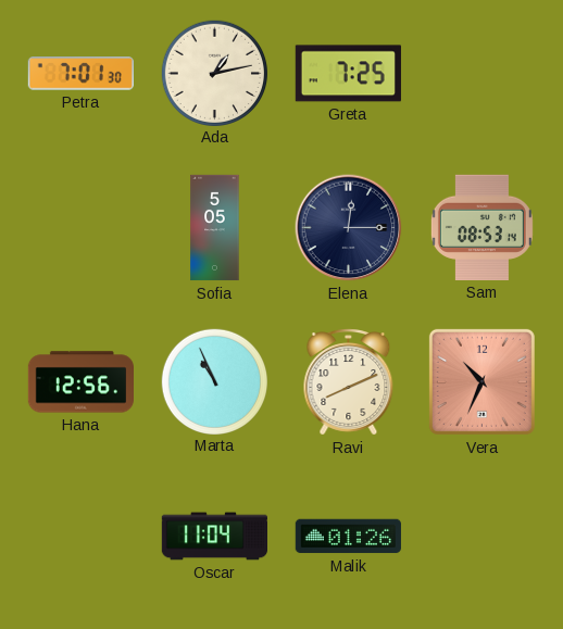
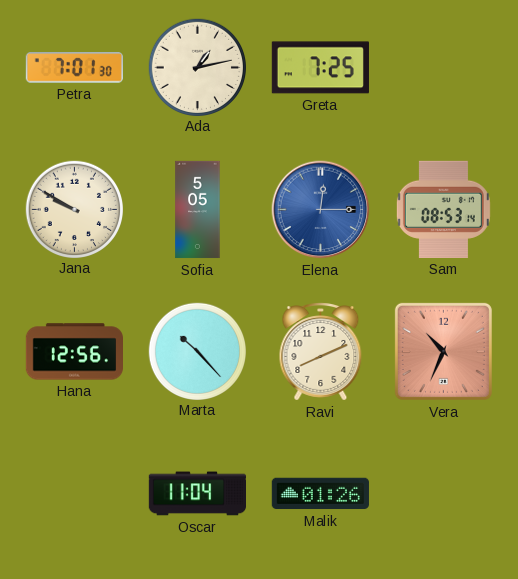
Jana: none -> 9:50
Elena dial: navy -> blue
Marta: 10:56 -> 10:23
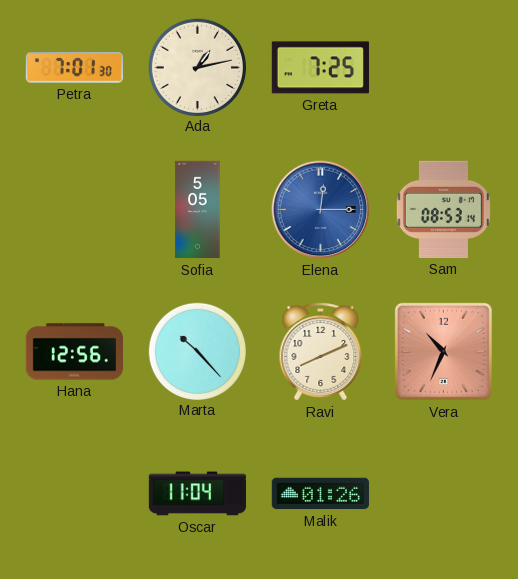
Jana: 9:50 -> none
